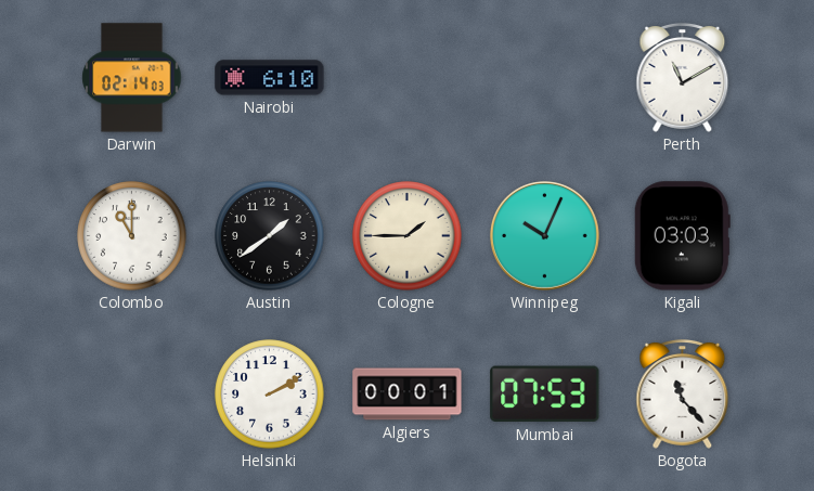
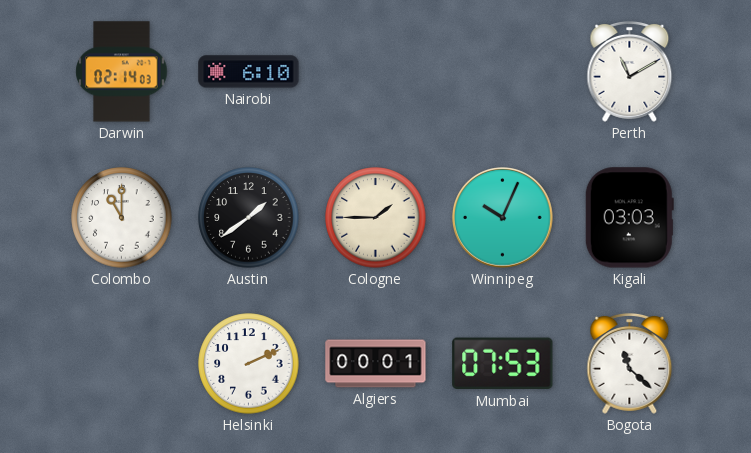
Helsinki: 2:10 -> 2:11
Bogota: 11:23 -> 11:22
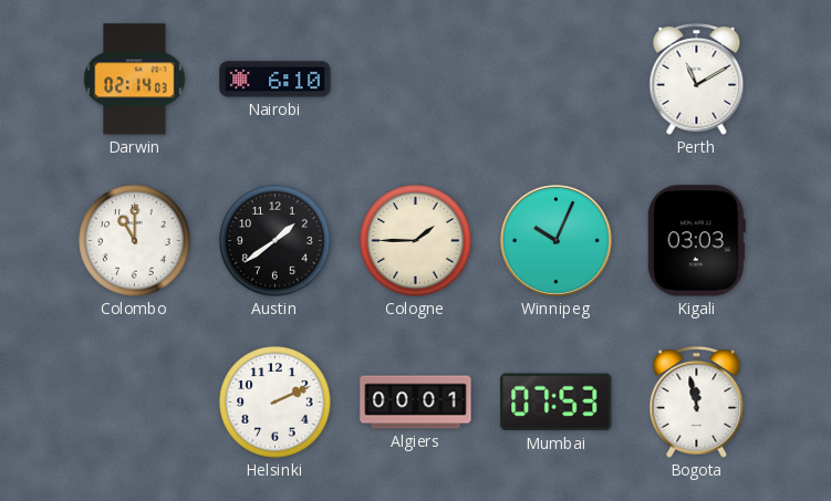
Bogota: 11:22 -> 11:58
